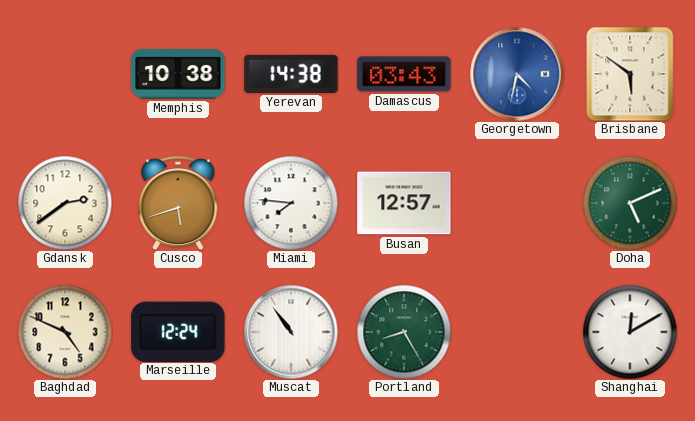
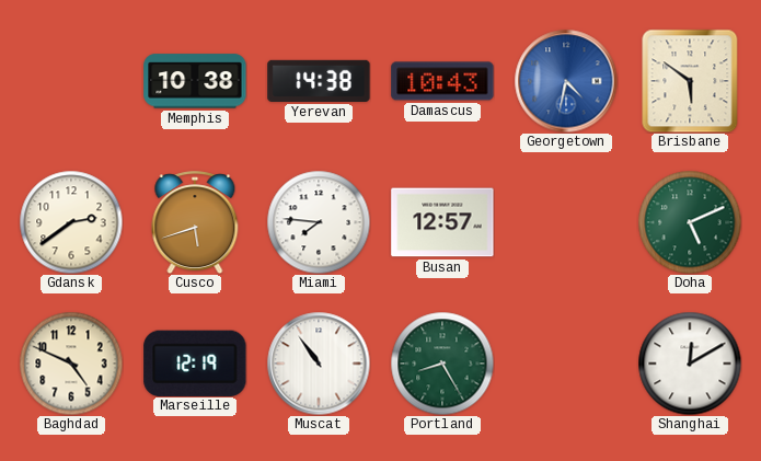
Damascus: 03:43 -> 10:43
Marseille: 12:24 -> 12:19
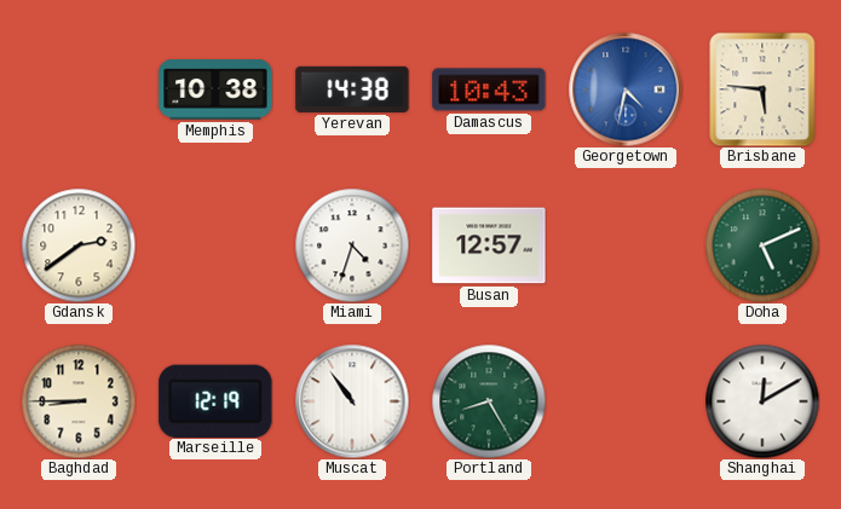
Brisbane: 5:51 -> 5:46
Cusco: 5:42 -> none
Miami: 7:46 -> 4:33
Baghdad: 4:49 -> 8:45
